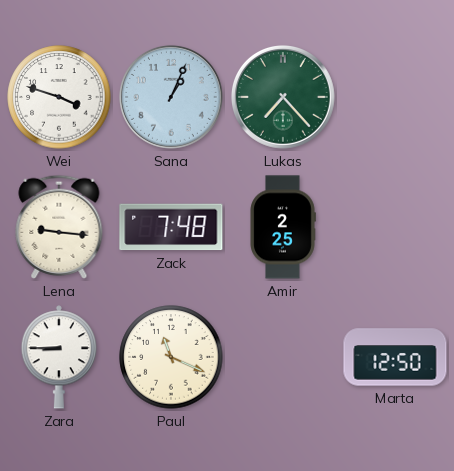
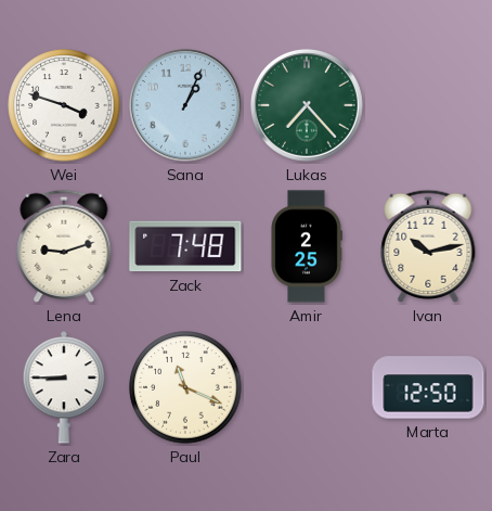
Lena: 9:16 -> 9:12
Ivan: none -> 10:13
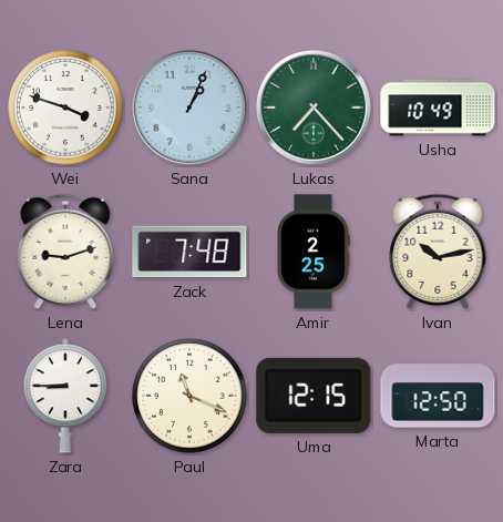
Usha: none -> 10:49
Uma: none -> 12:15
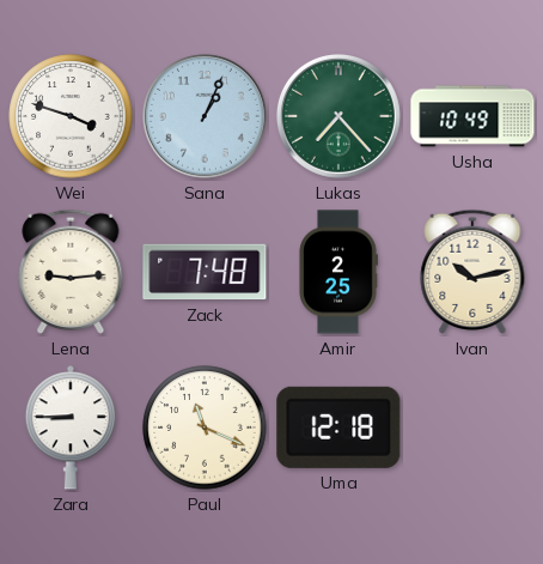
Lena: 9:12 -> 9:14
Uma: 12:15 -> 12:18
Marta: 12:50 -> none
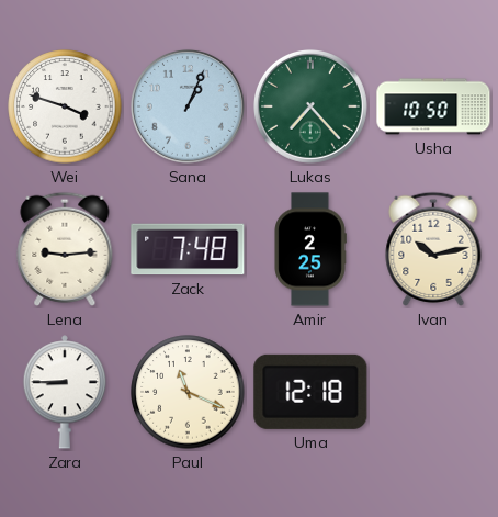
Usha: 10:49 -> 10:50
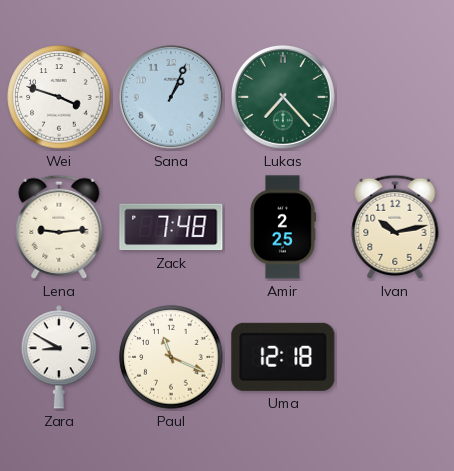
Usha: 10:50 -> none
Zara: 8:45 -> 8:50
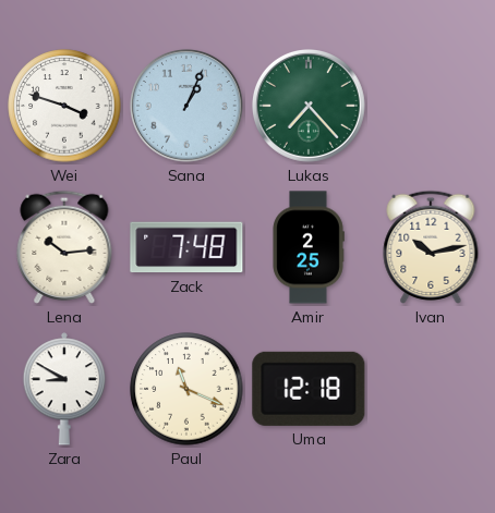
Lena: 9:14 -> 10:14
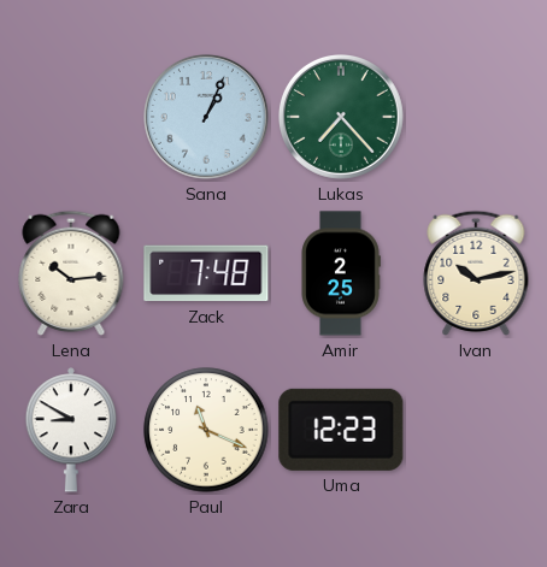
Wei: 3:48 -> none
Uma: 12:18 -> 12:23
